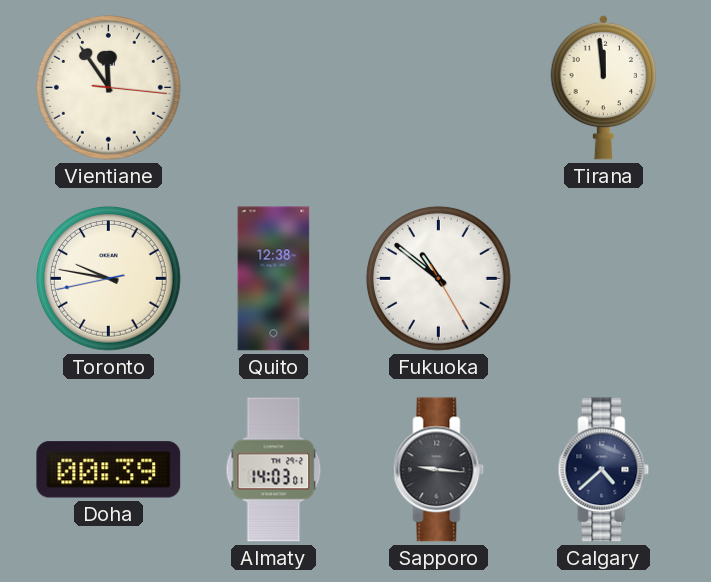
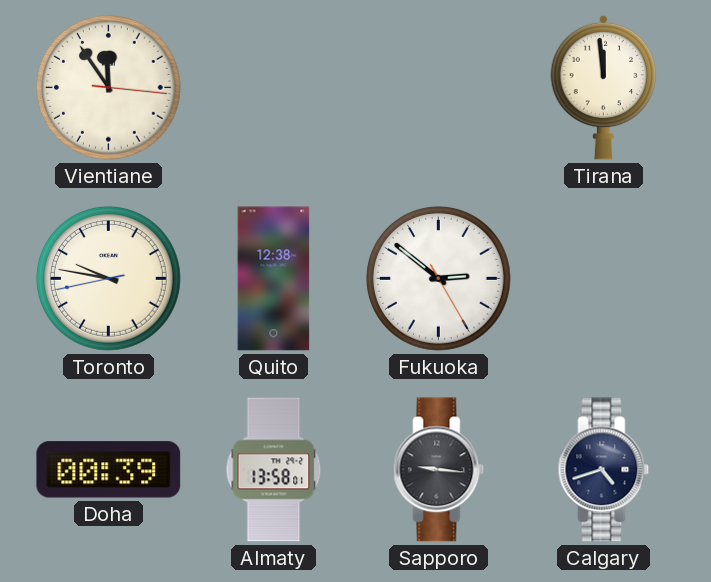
Fukuoka: 10:51 -> 2:51
Almaty: 14:03 -> 13:58
Calgary: 4:38 -> 4:42
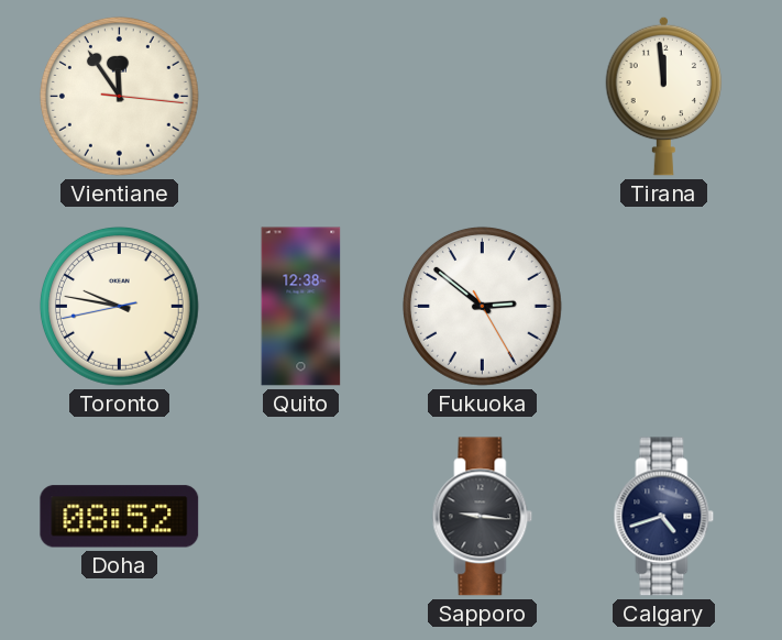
Doha: 00:39 -> 08:52
Almaty: 13:58 -> none
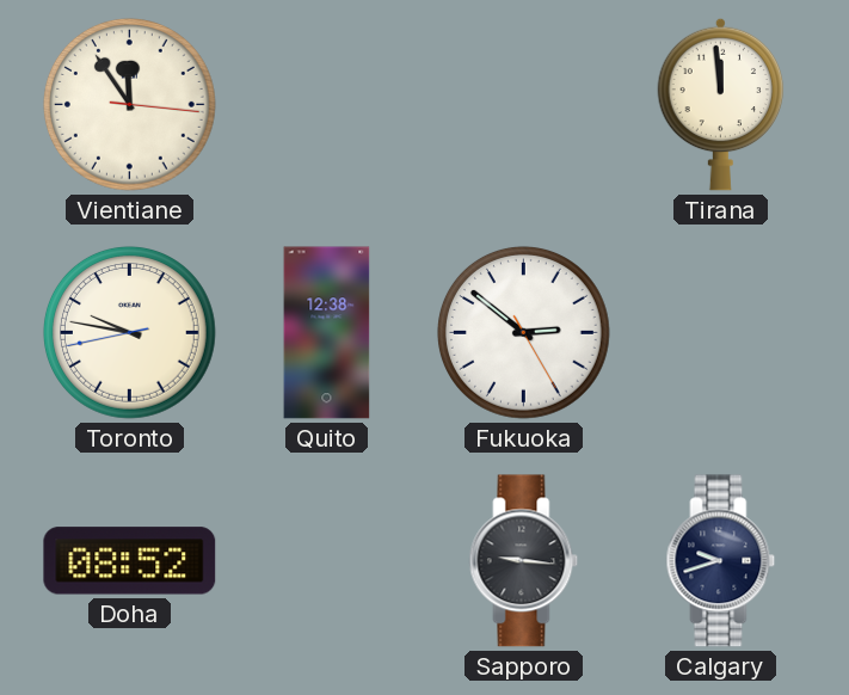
Calgary: 4:42 -> 9:42
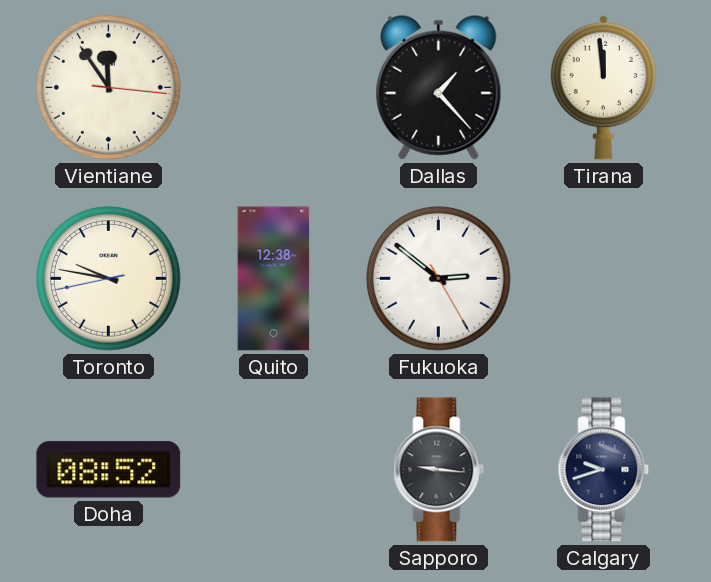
Dallas: none -> 1:23
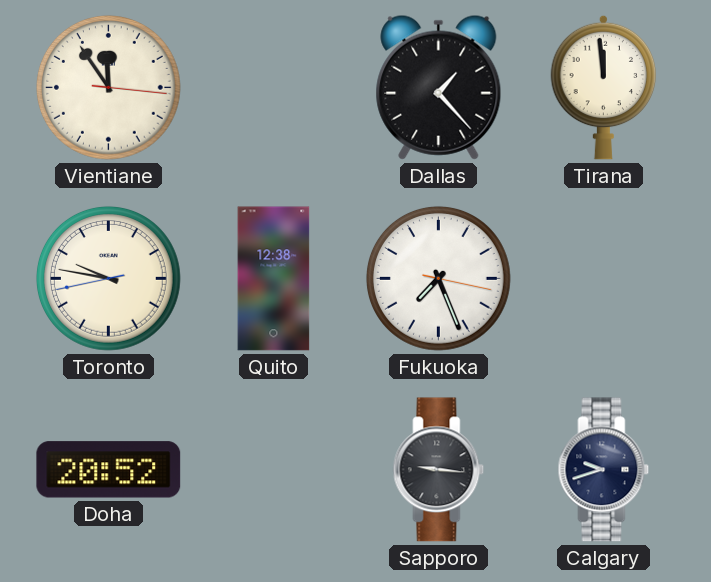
Fukuoka: 2:51 -> 7:26
Doha: 08:52 -> 20:52
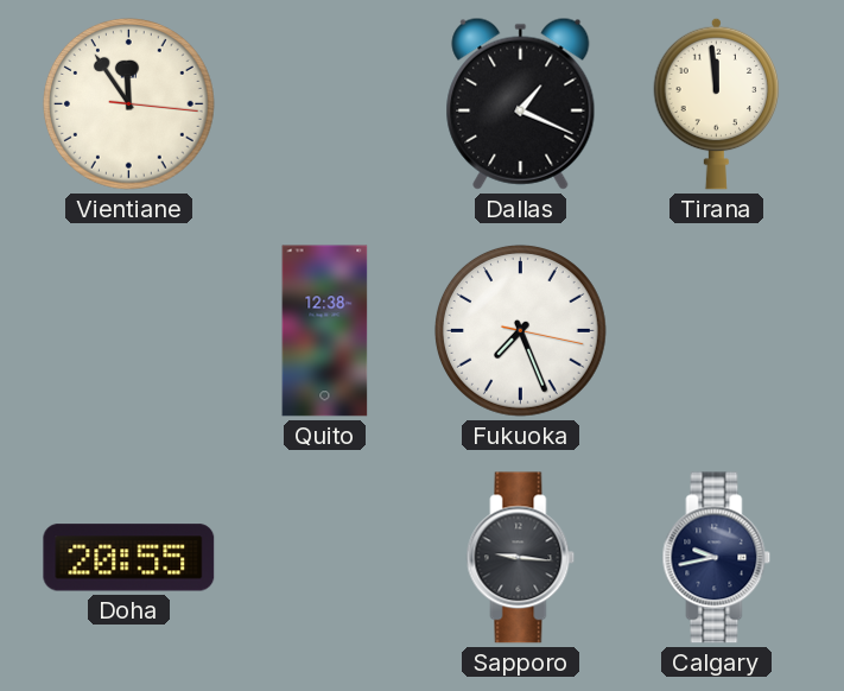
Dallas: 1:23 -> 1:19
Toronto: 9:46 -> none
Doha: 20:52 -> 20:55
Calgary: 9:42 -> 9:43
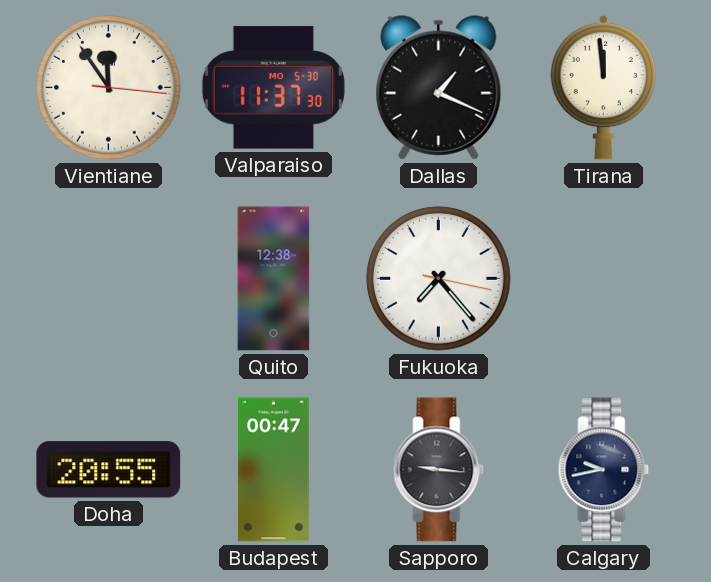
Valparaiso: none -> 11:37
Fukuoka: 7:26 -> 7:23
Budapest: none -> 00:47
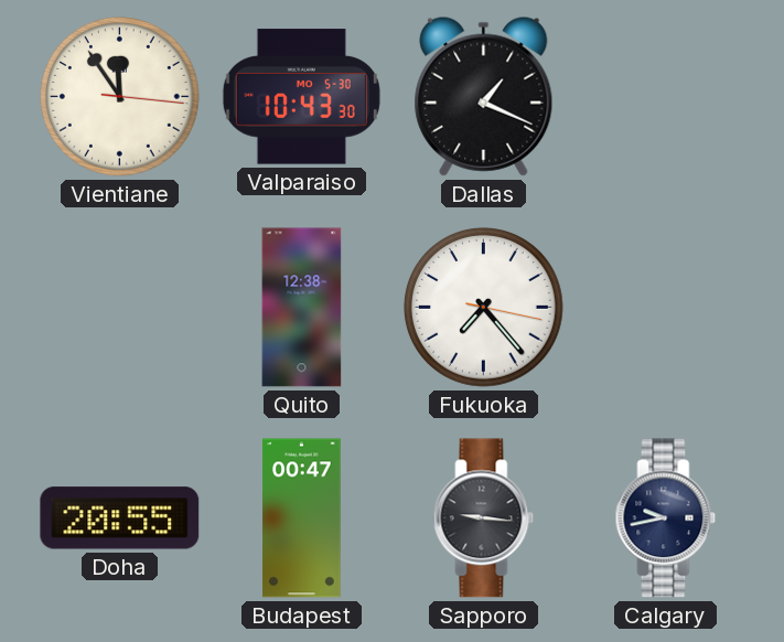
Valparaiso: 11:37 -> 10:43
Tirana: 11:59 -> none
